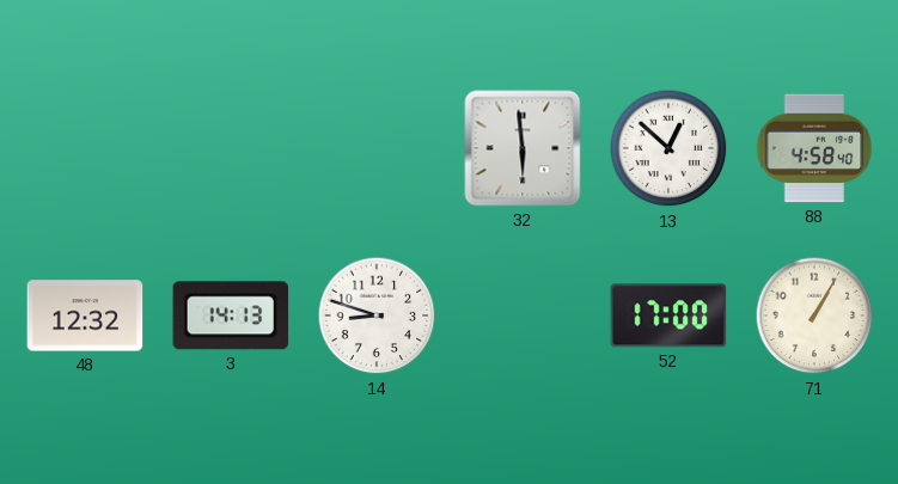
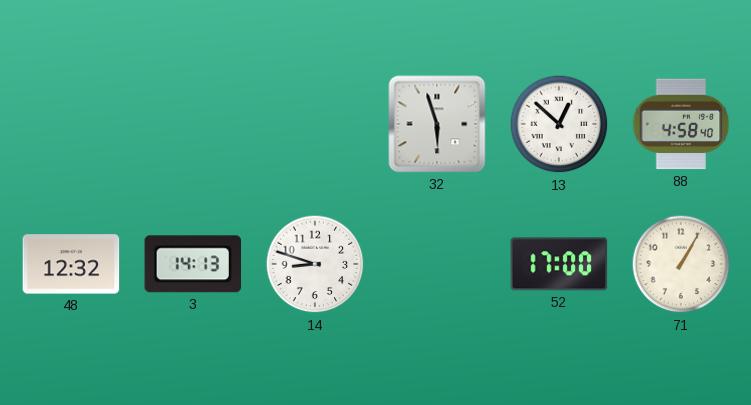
32: 5:59 -> 5:57
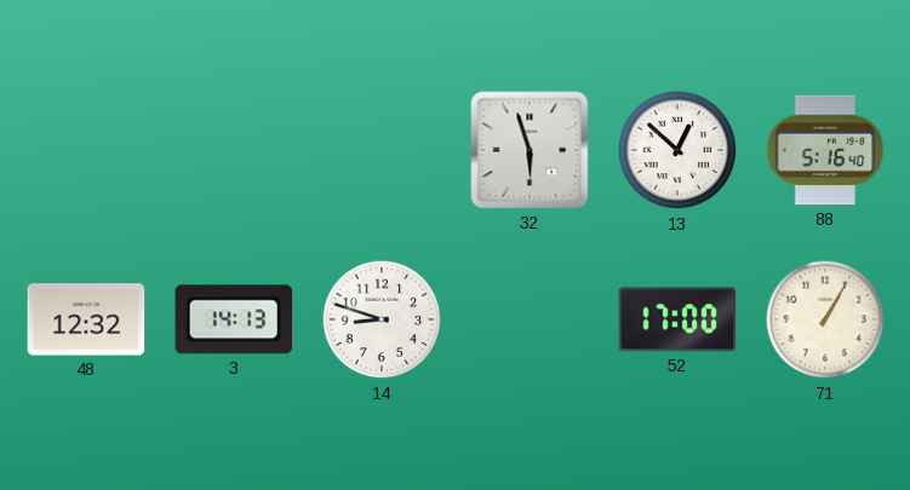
88: 4:58 -> 5:16
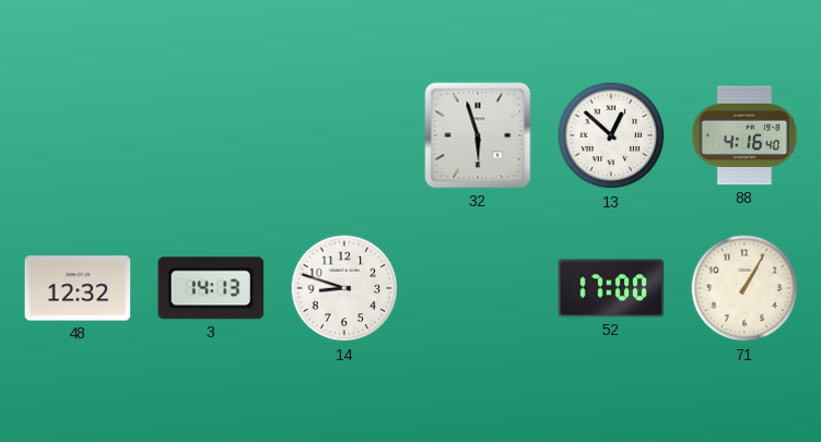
88: 5:16 -> 4:16
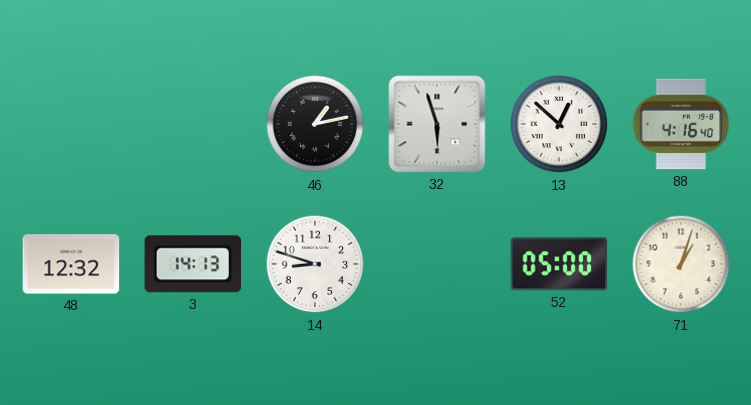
46: none -> 1:13
52: 17:00 -> 05:00
71: 1:05 -> 1:03
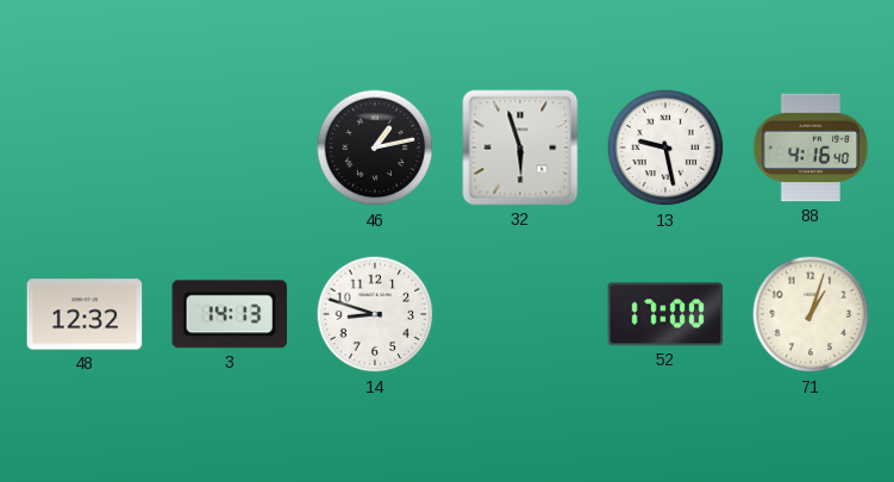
13: 12:52 -> 9:28
52: 05:00 -> 17:00
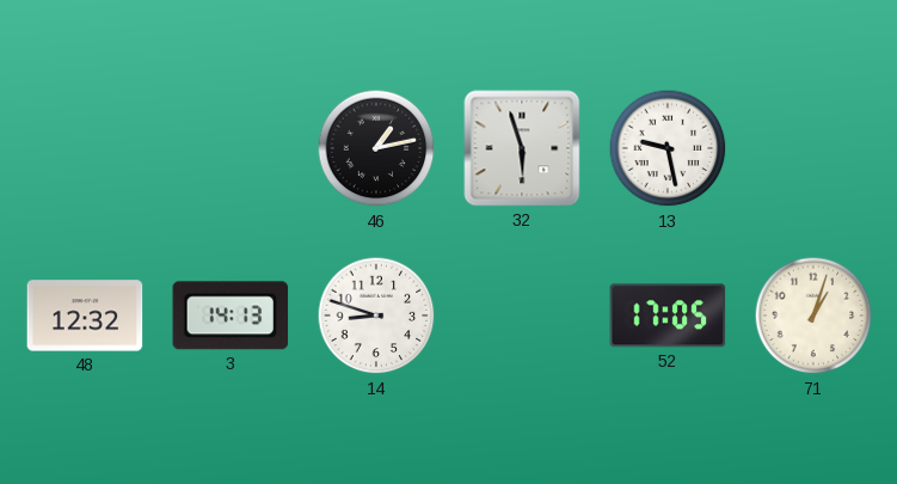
88: 4:16 -> none
52: 17:00 -> 17:05
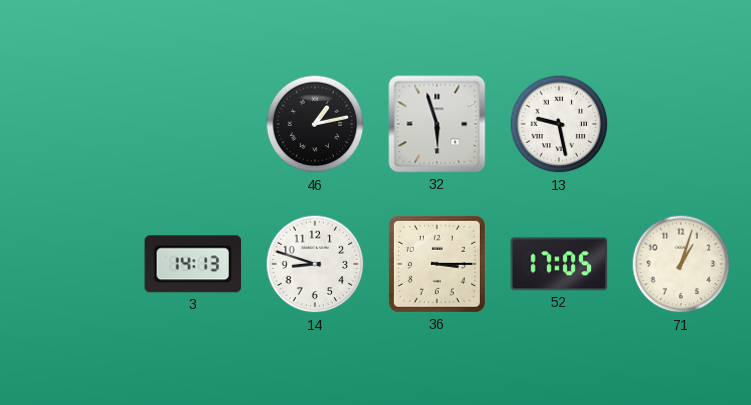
48: 12:32 -> none
36: none -> 3:15
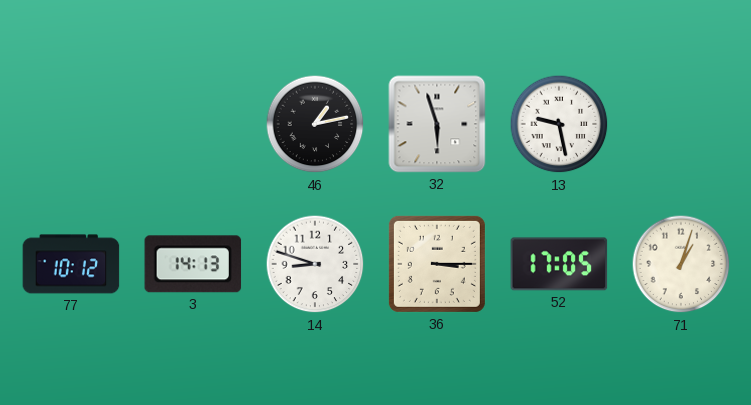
77: none -> 10:12
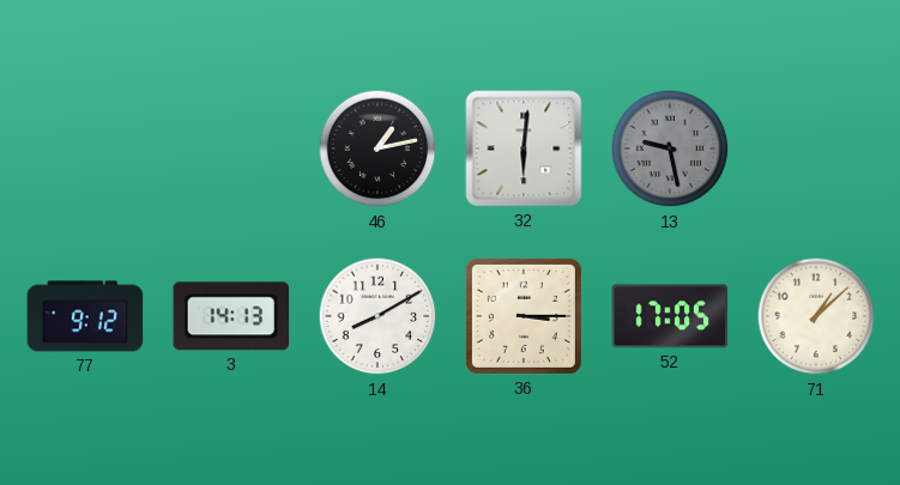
32: 5:57 -> 6:01
13 dial: white -> grey
77: 10:12 -> 9:12
14: 8:48 -> 8:10
71: 1:03 -> 1:08
